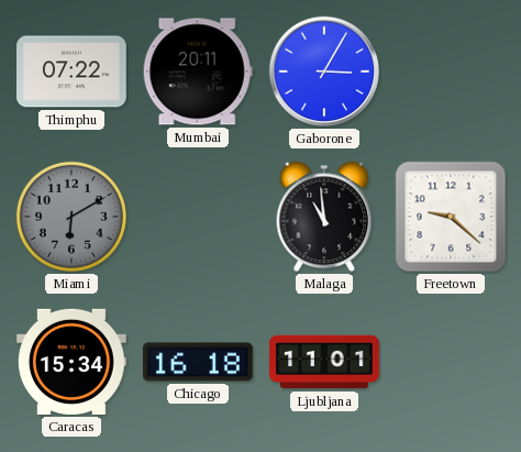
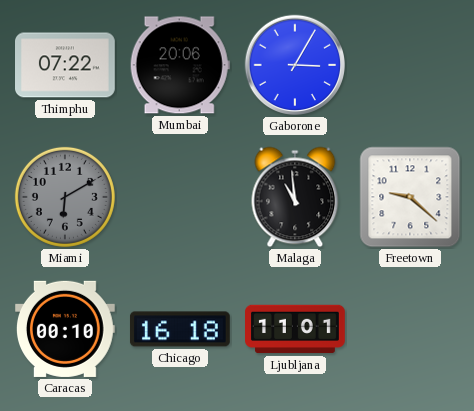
Mumbai: 20:11 -> 20:06
Caracas: 15:34 -> 00:10
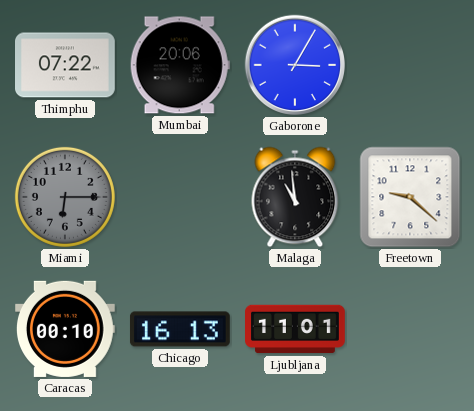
Miami: 6:10 -> 6:15
Chicago: 16:18 -> 16:13
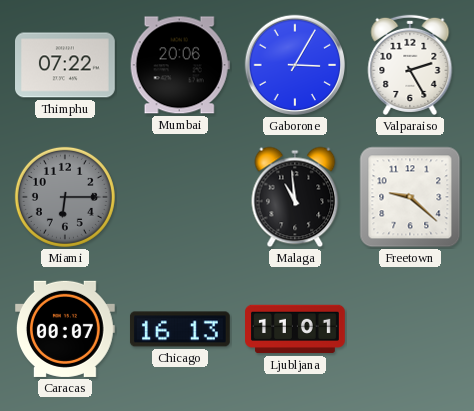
Valparaiso: none -> 2:25
Caracas: 00:10 -> 00:07
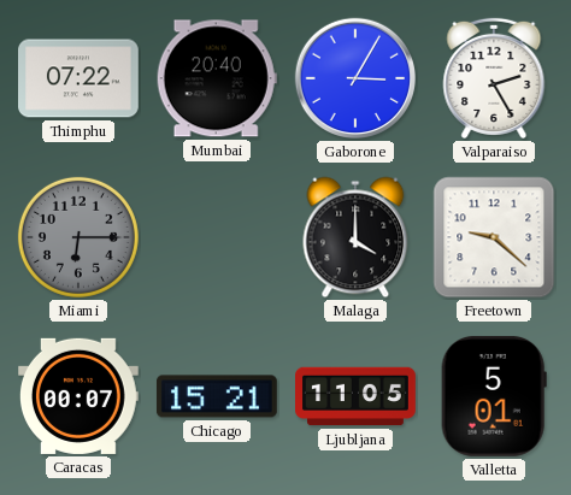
Mumbai: 20:06 -> 20:40
Malaga: 10:59 -> 4:00
Chicago: 16:13 -> 15:21
Ljubljana: 11:01 -> 11:05
Valletta: none -> 5:01
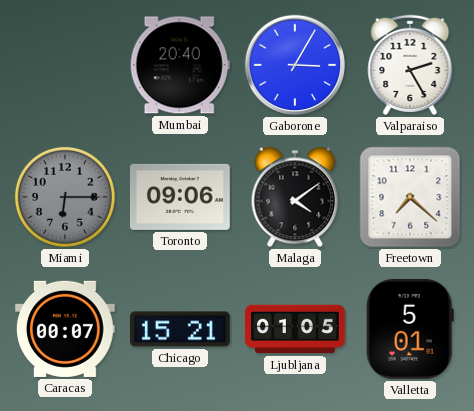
Thimphu: 07:22 -> none
Toronto: none -> 09:06
Malaga: 4:00 -> 4:09
Freetown: 9:22 -> 7:22
Ljubljana: 11:05 -> 01:05
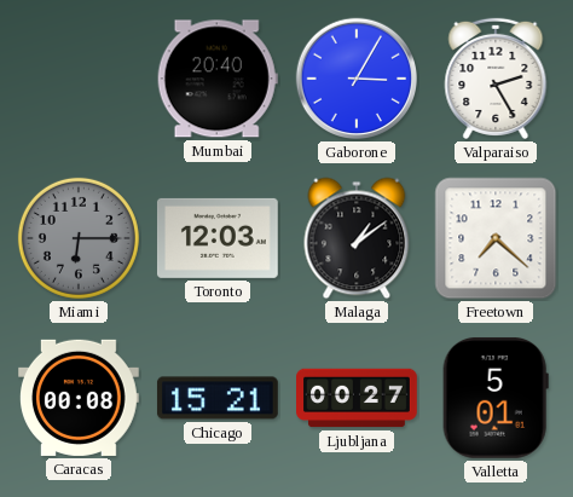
Toronto: 09:06 -> 12:03
Malaga: 4:09 -> 1:09
Caracas: 00:07 -> 00:08
Ljubljana: 01:05 -> 00:27
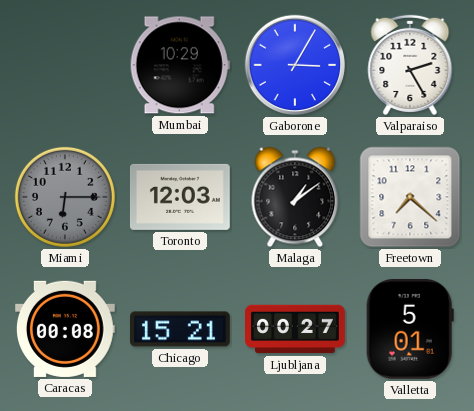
Mumbai: 20:40 -> 10:29
